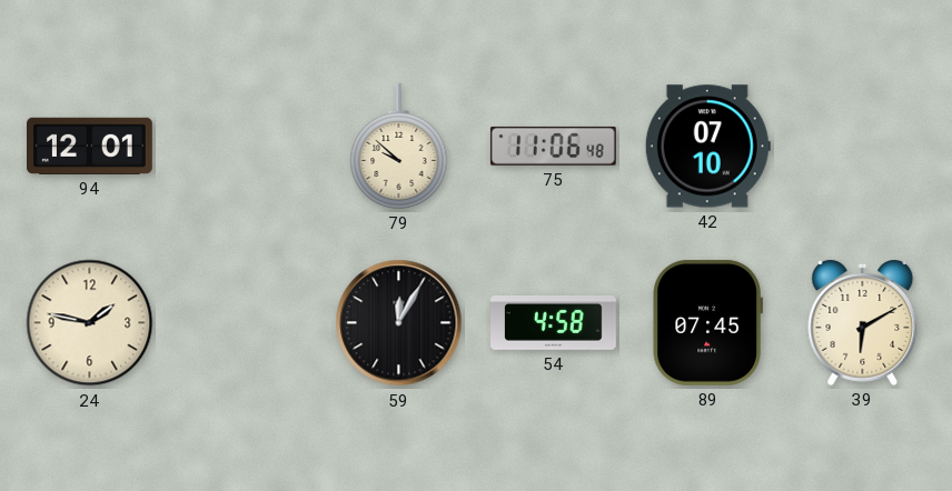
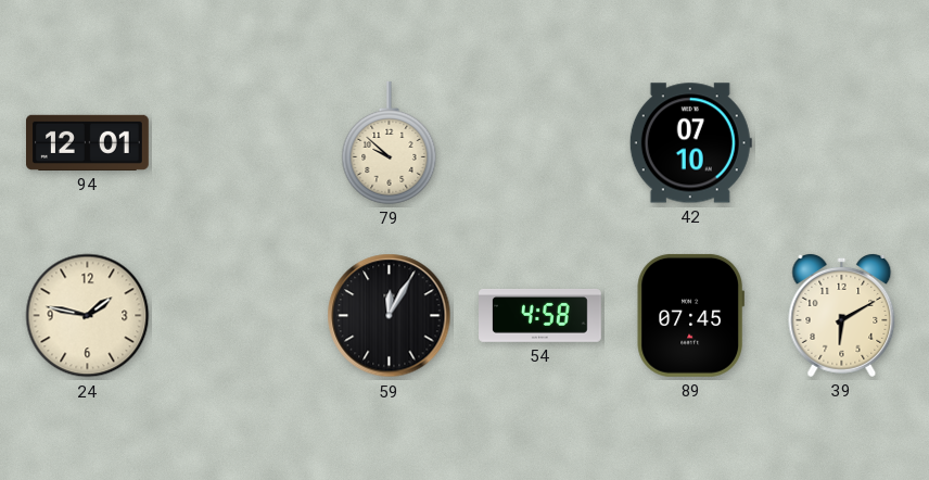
75: 11:06 -> none
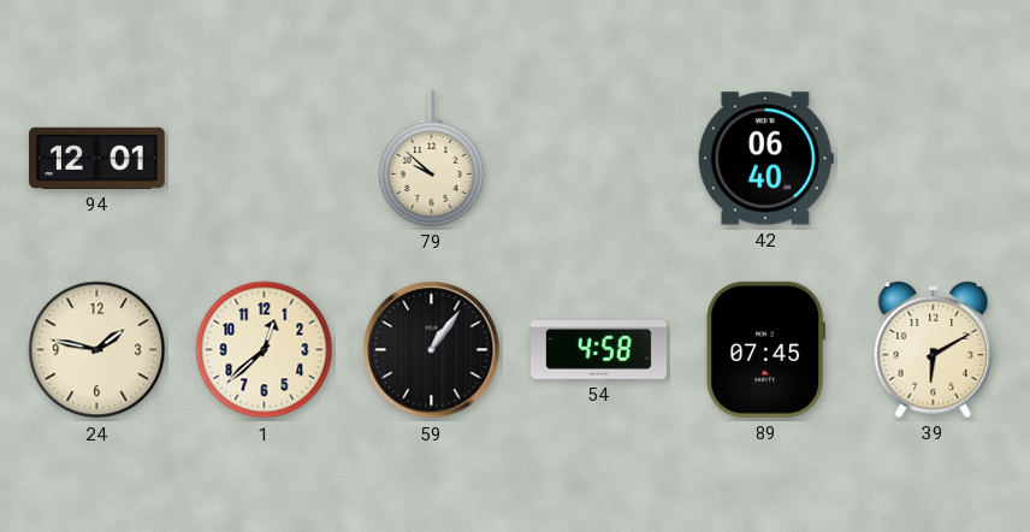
42: 07:10 -> 06:40
1: none -> 12:38
59: 12:05 -> 1:06
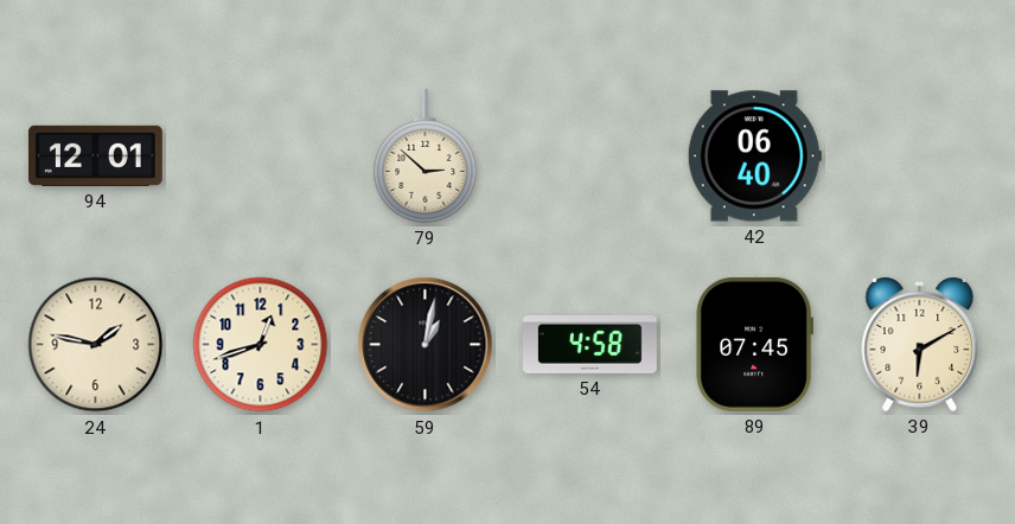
79: 9:52 -> 2:52
1: 12:38 -> 12:42
59: 1:06 -> 1:02
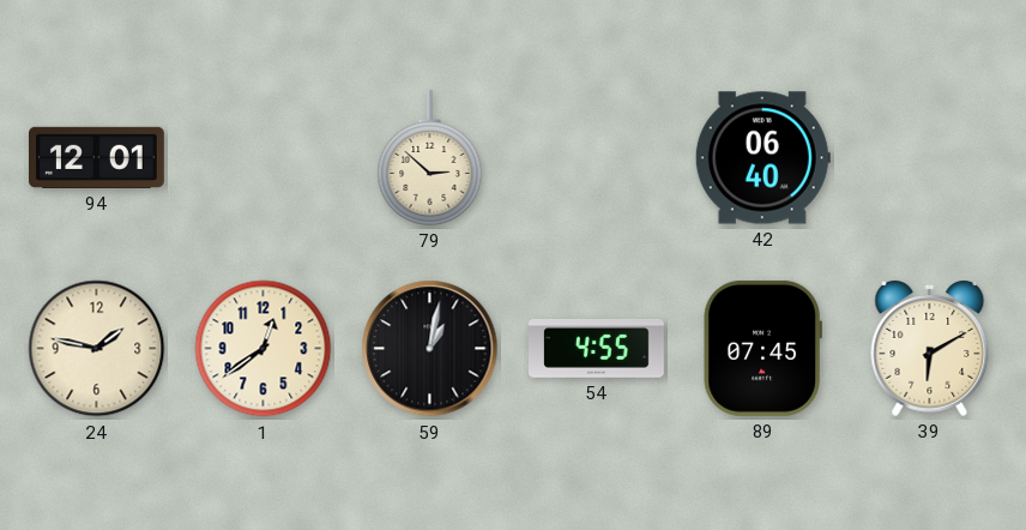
1: 12:42 -> 12:39
54: 4:58 -> 4:55
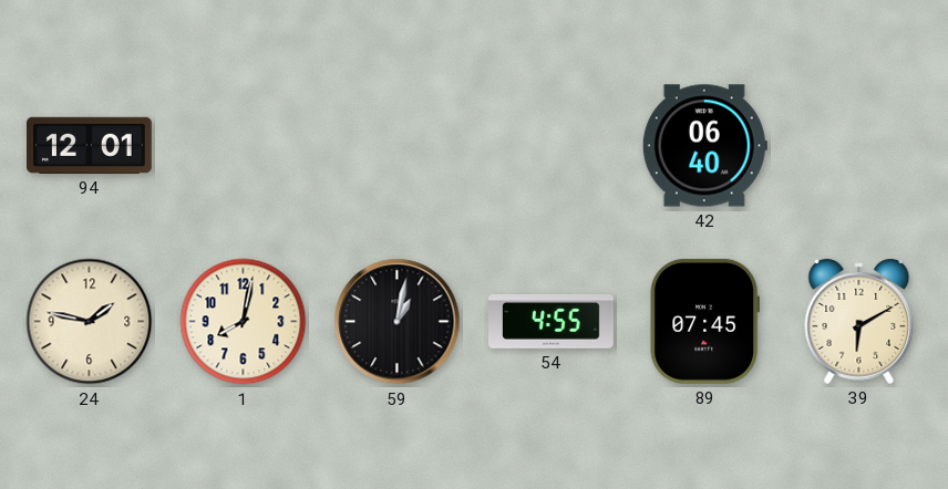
79: 2:52 -> none
1: 12:39 -> 8:02
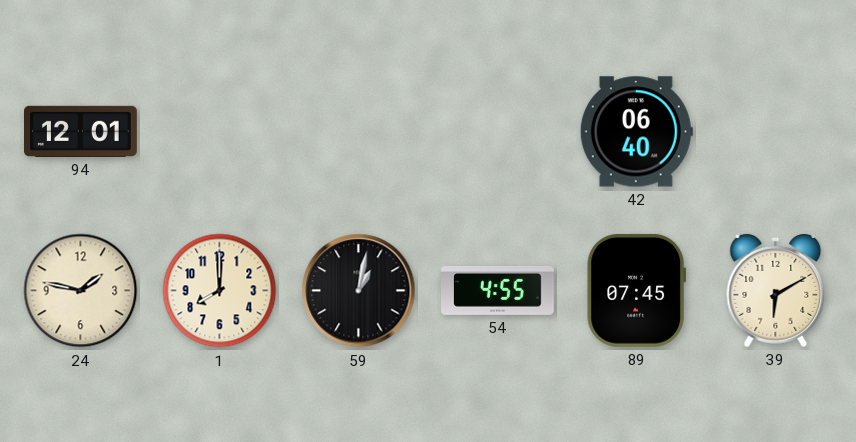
1: 8:02 -> 8:00
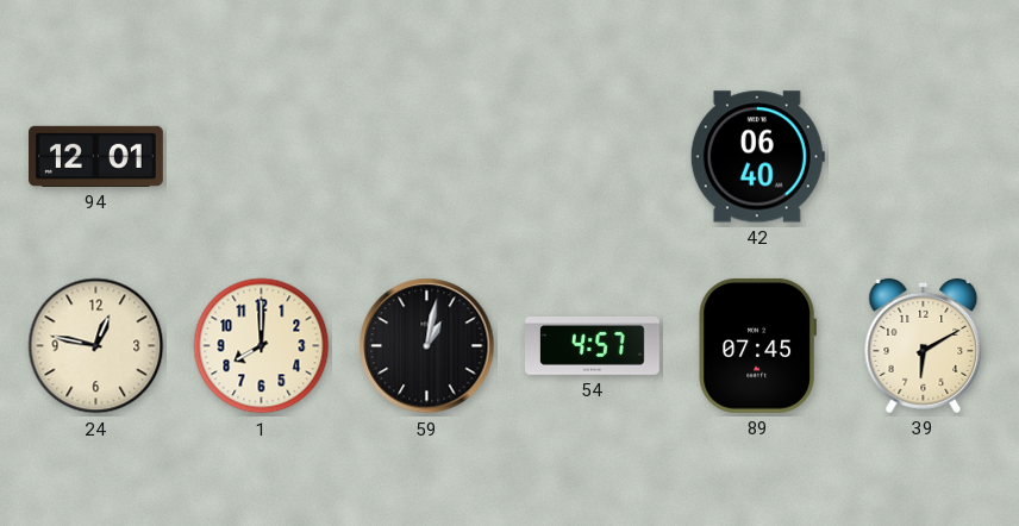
24: 1:47 -> 12:47
54: 4:55 -> 4:57
